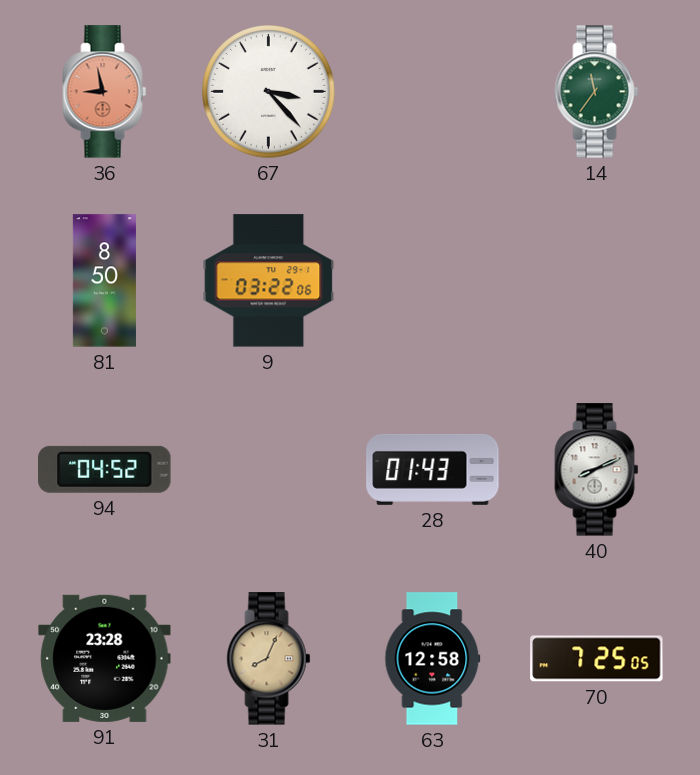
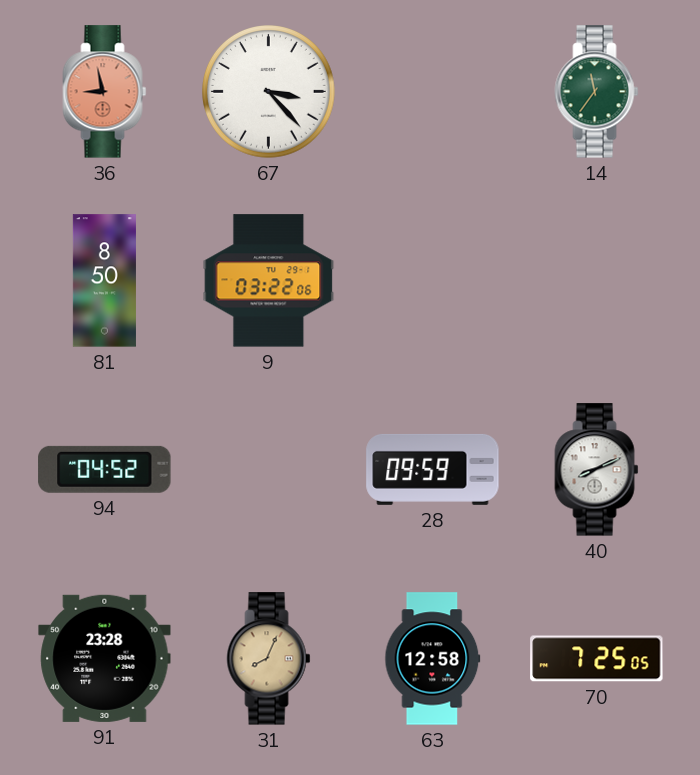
28: 01:43 -> 09:59
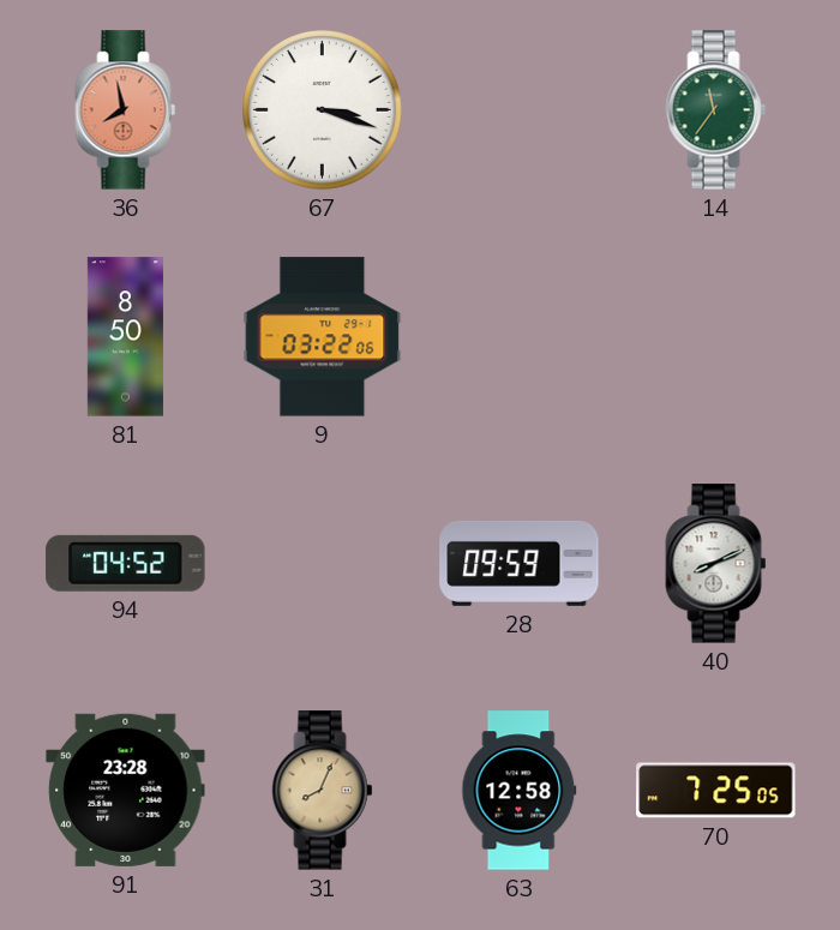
36: 8:58 -> 7:58
67: 3:23 -> 3:18
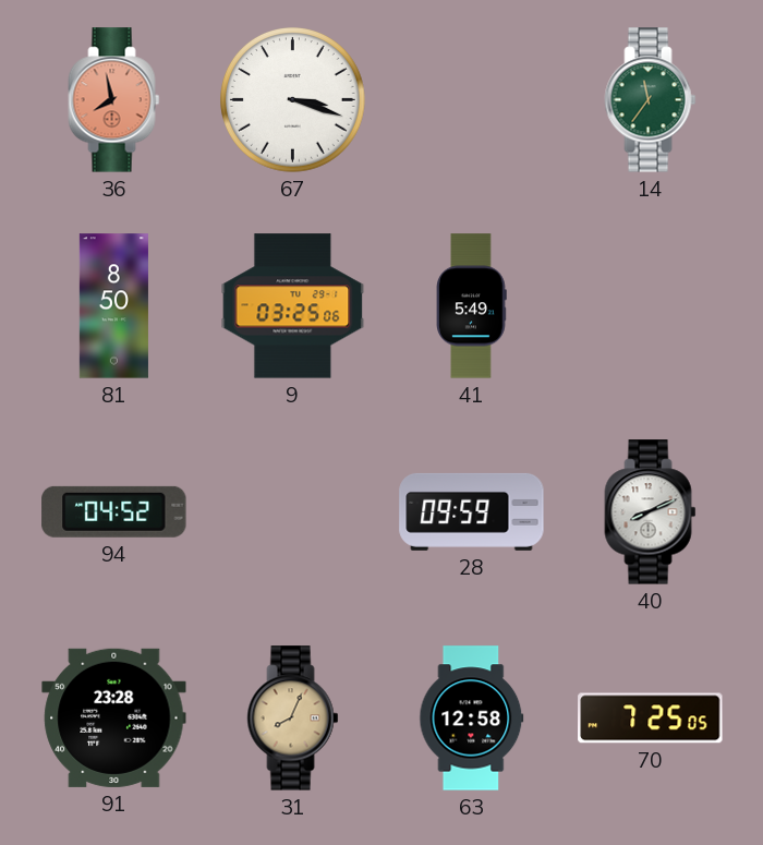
9: 03:22 -> 03:25
41: none -> 5:49
